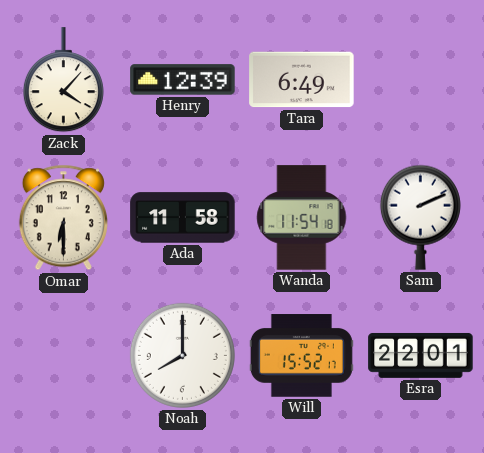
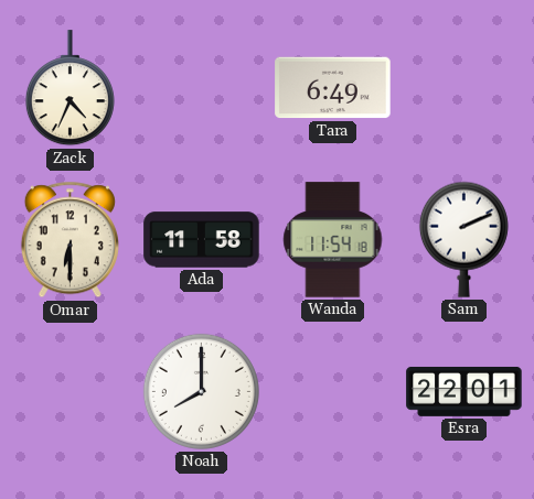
Zack: 4:07 -> 4:34
Henry: 12:39 -> none
Will: 15:52 -> none
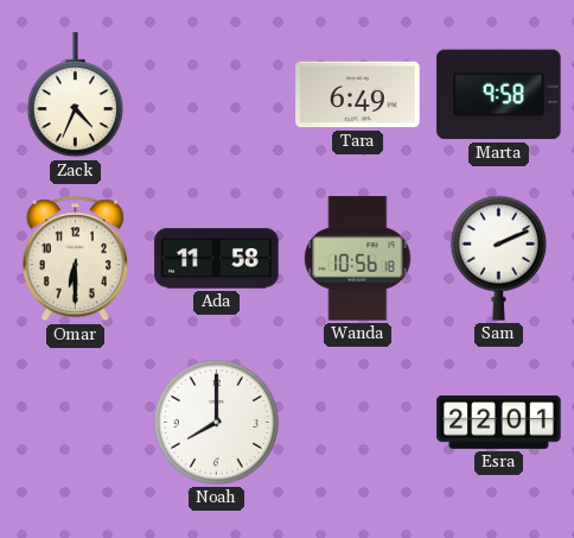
Marta: none -> 9:58
Wanda: 11:54 -> 10:56
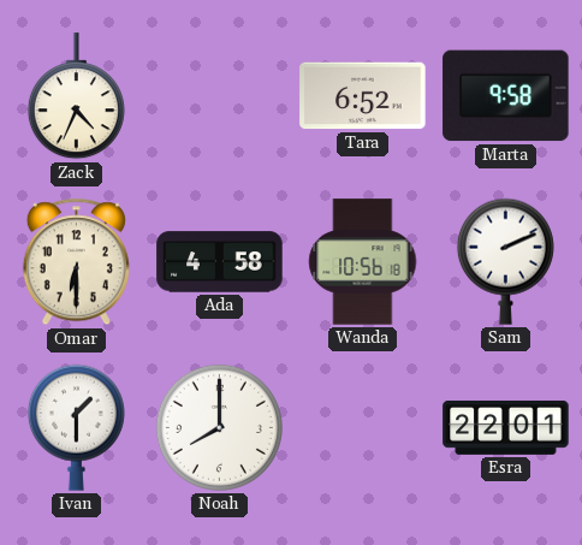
Tara: 6:49 -> 6:52
Ada: 11:58 -> 4:58
Ivan: none -> 1:30
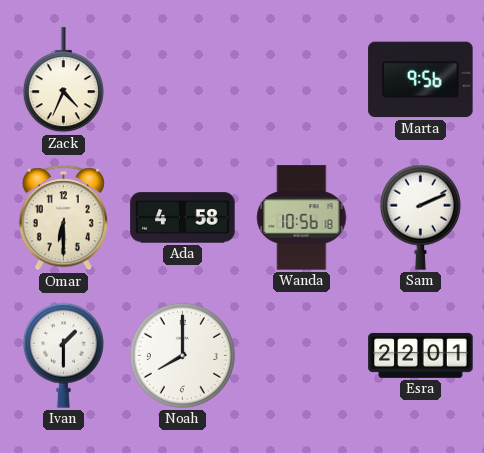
Tara: 6:52 -> none
Marta: 9:58 -> 9:56
